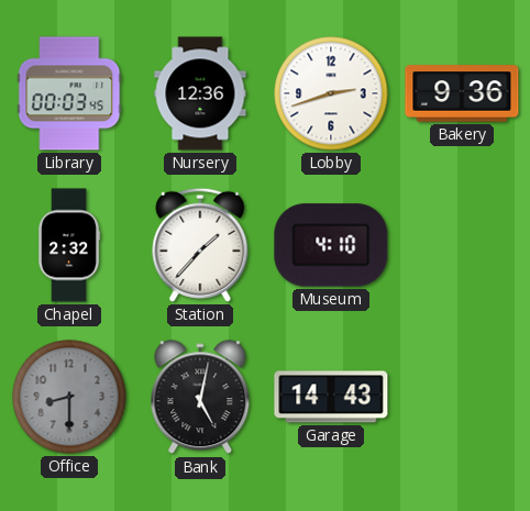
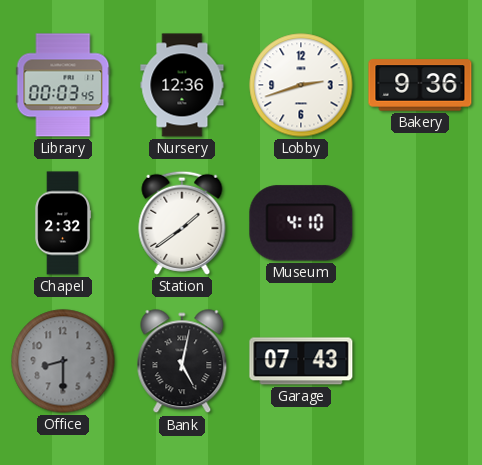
Station: 1:37 -> 1:39
Garage: 14:43 -> 07:43
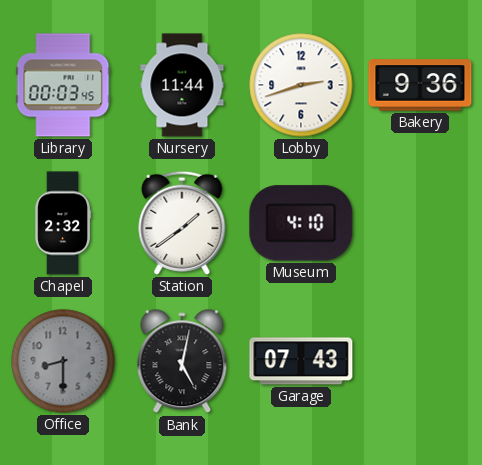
Nursery: 12:36 -> 11:44
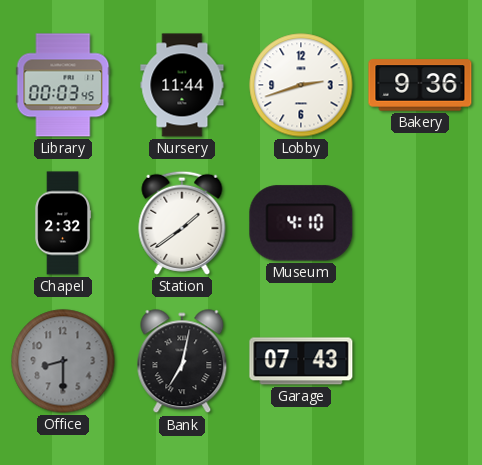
Bank: 5:02 -> 7:02
